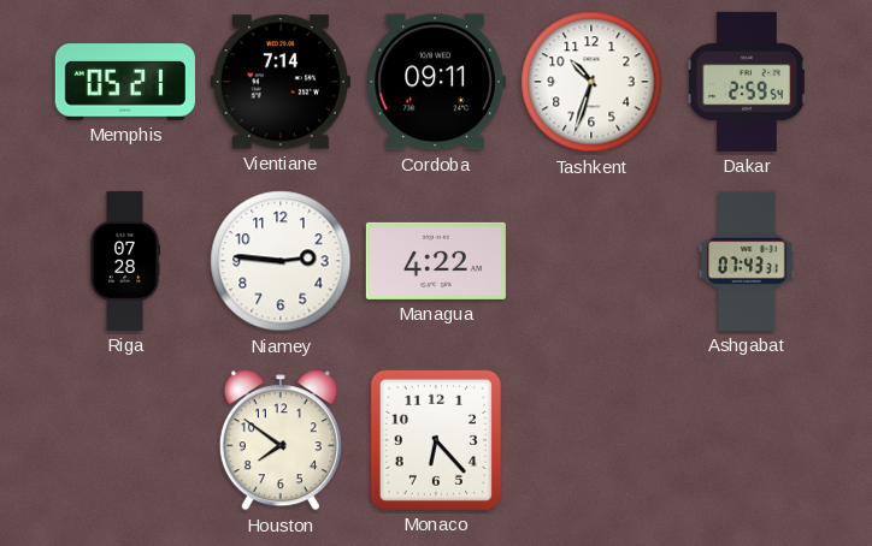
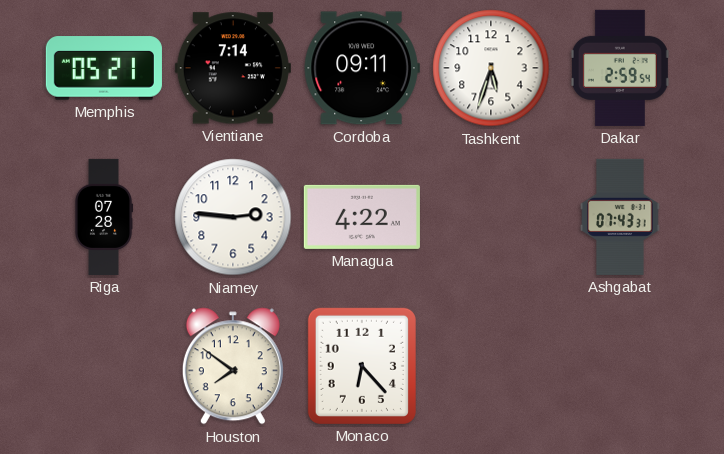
Tashkent: 10:33 -> 5:33
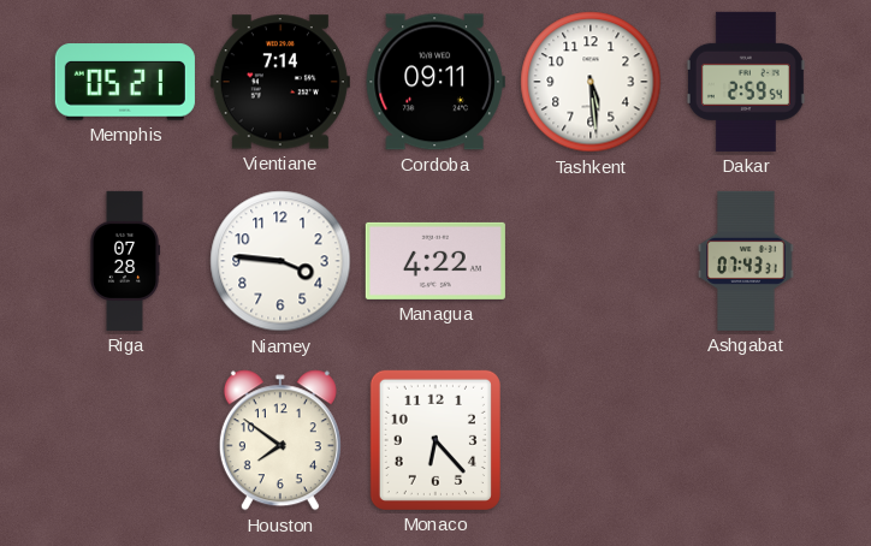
Tashkent: 5:33 -> 5:29
Niamey: 2:46 -> 3:46
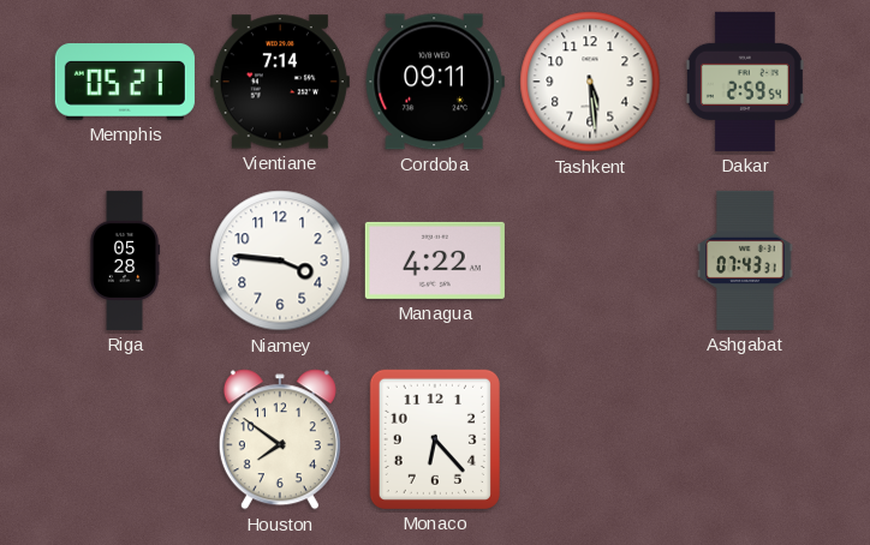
Riga: 07:28 -> 05:28
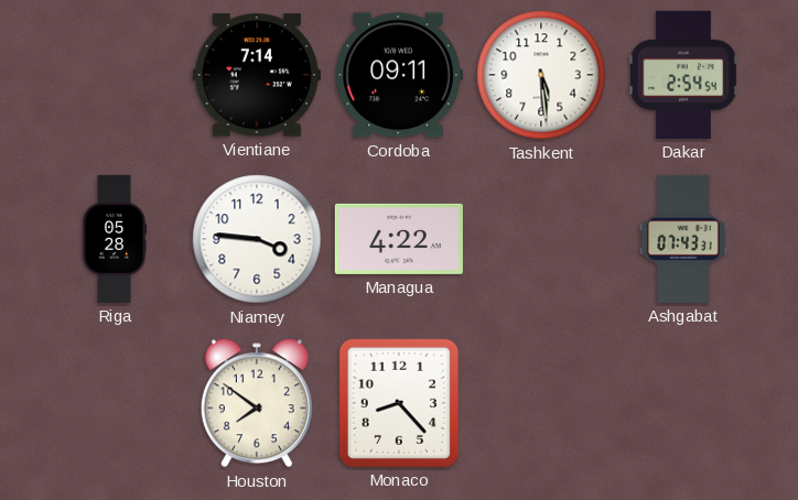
Memphis: 05:21 -> none
Dakar: 2:59 -> 2:54
Monaco: 6:23 -> 8:23
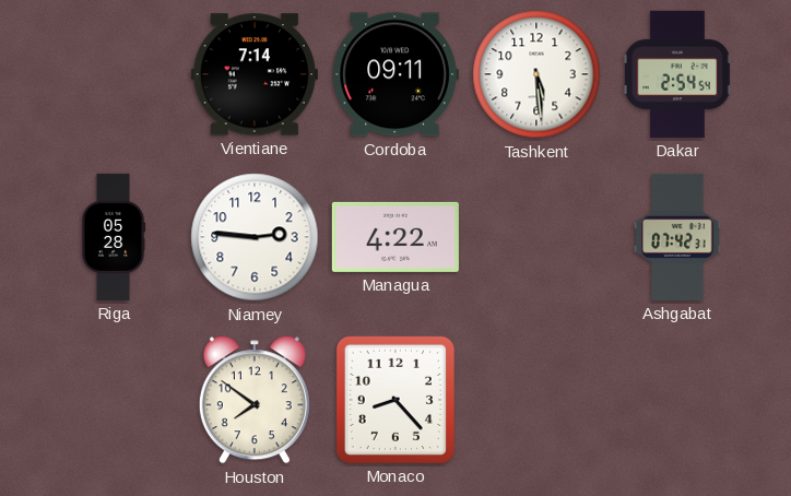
Niamey: 3:46 -> 2:46
Ashgabat: 07:43 -> 07:42
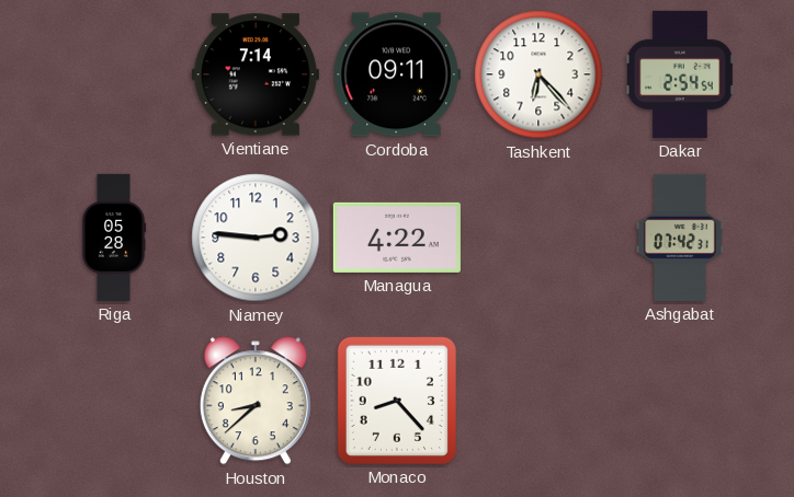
Tashkent: 5:29 -> 6:23
Houston: 7:51 -> 8:38
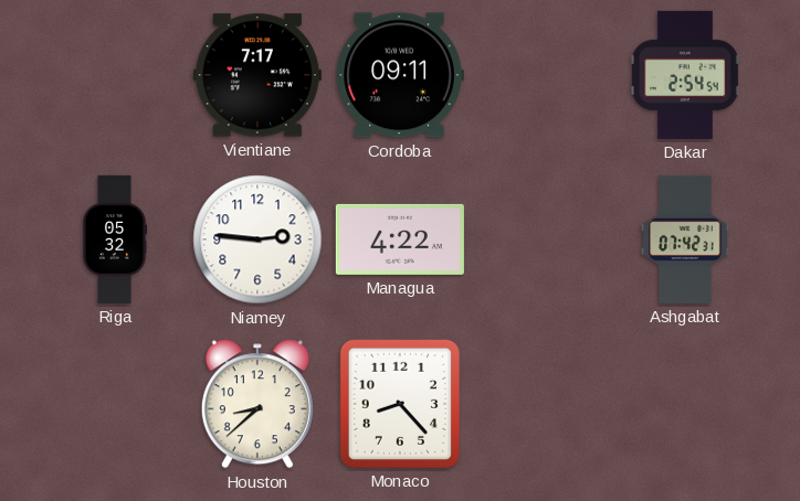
Vientiane: 7:14 -> 7:17
Tashkent: 6:23 -> none
Riga: 05:28 -> 05:32
